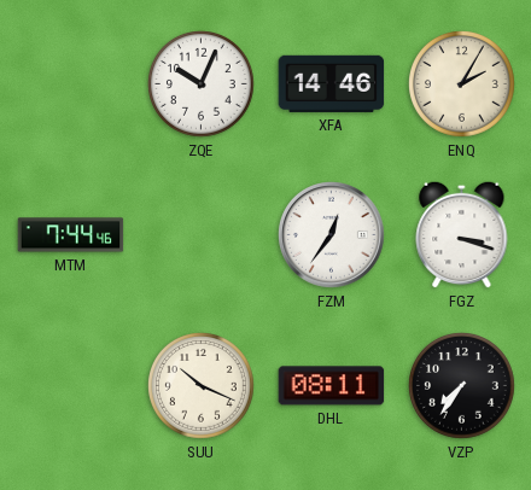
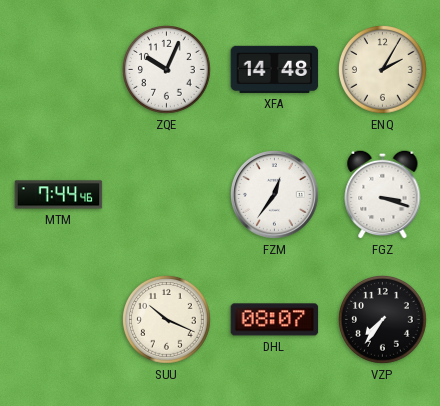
XFA: 14:46 -> 14:48
DHL: 08:11 -> 08:07
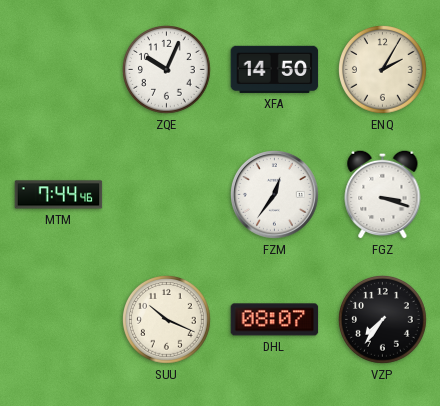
XFA: 14:48 -> 14:50
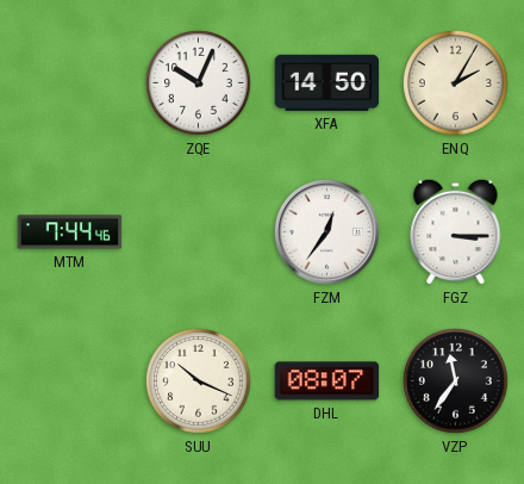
FGZ: 3:18 -> 3:15
VZP: 7:36 -> 11:36
